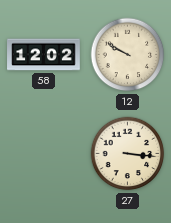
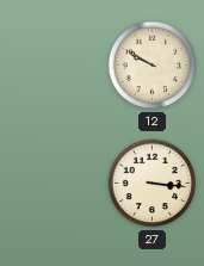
58: 12:02 -> none
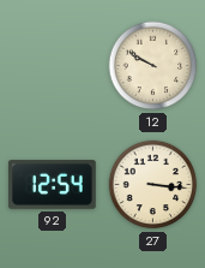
92: none -> 12:54
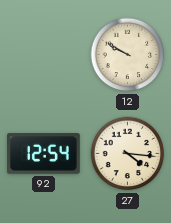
27: 3:16 -> 4:16
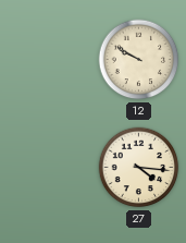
92: 12:54 -> none
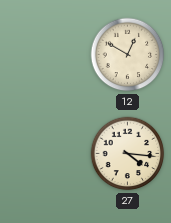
12: 9:50 -> 12:50
